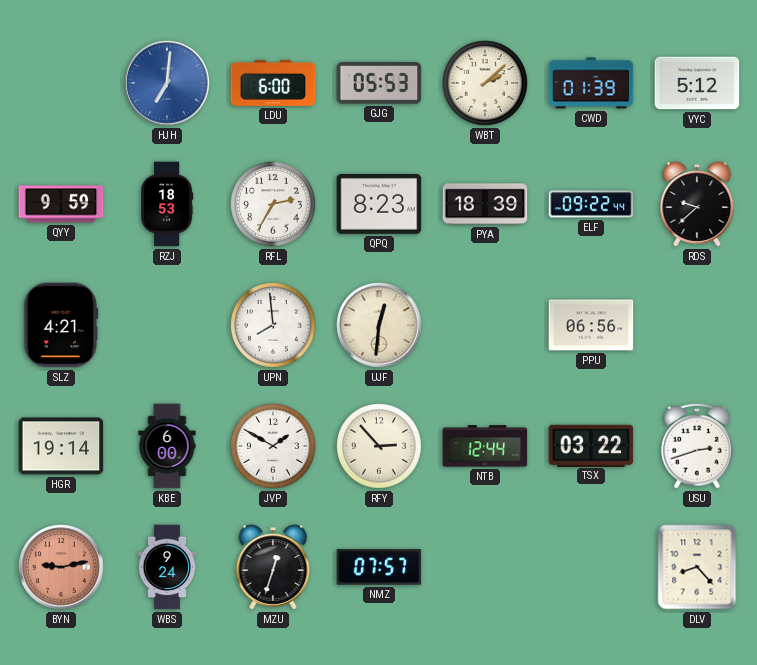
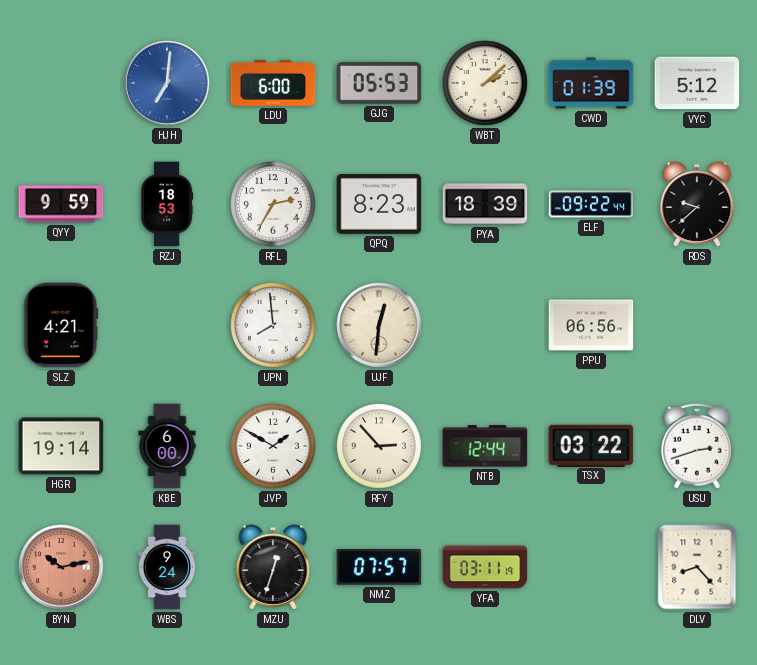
BYN: 9:13 -> 10:13
YFA: none -> 03:11
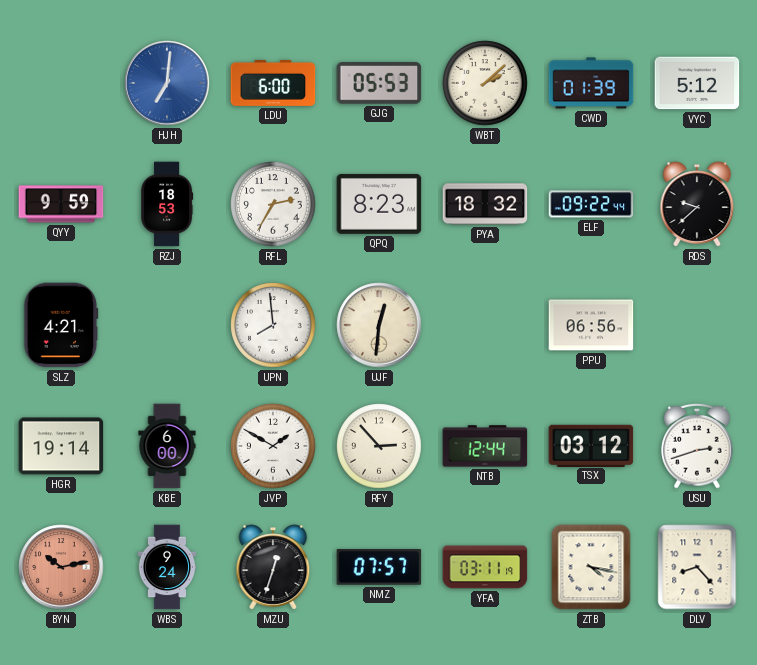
PYA: 18:39 -> 18:32
TSX: 03:22 -> 03:12
ZTB: none -> 4:17
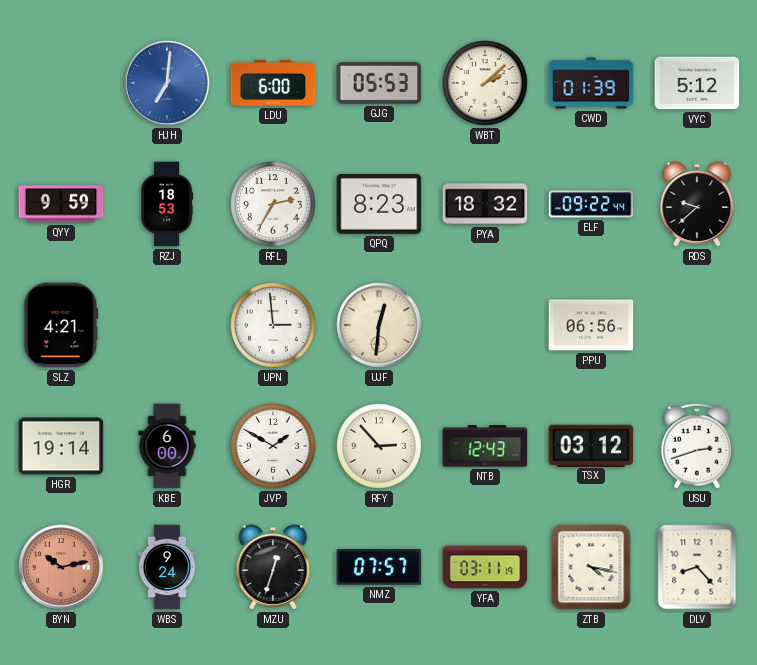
UPN: 7:59 -> 2:59
NTB: 12:44 -> 12:43
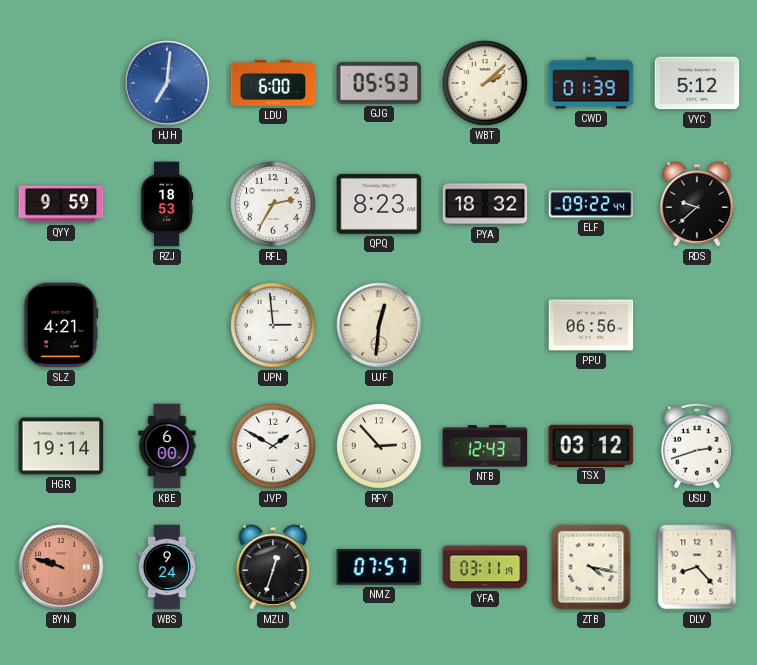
BYN: 10:13 -> 9:48
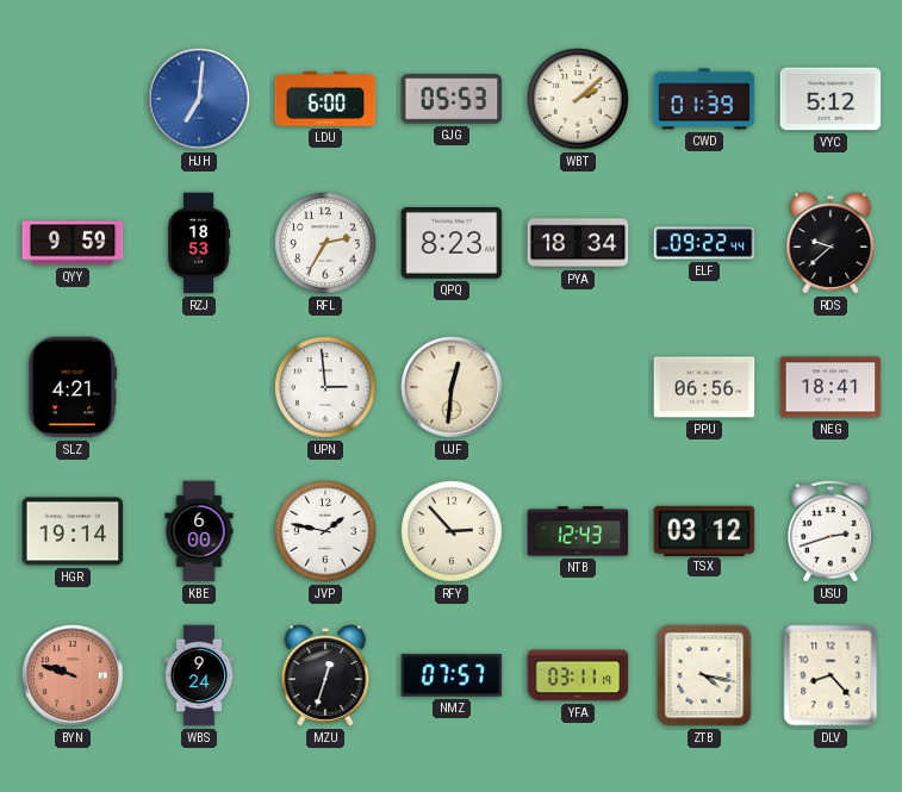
PYA: 18:32 -> 18:34
NEG: none -> 18:41
JVP: 1:50 -> 1:47
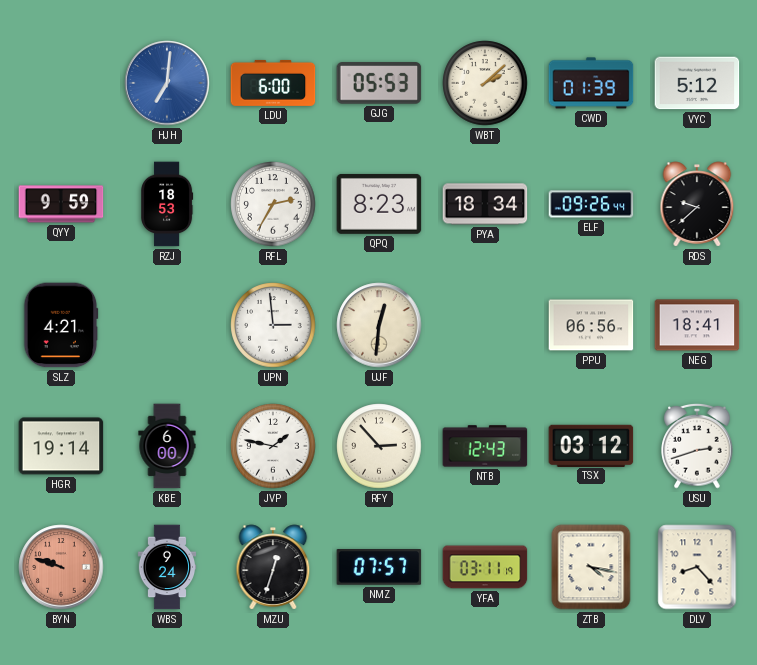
ELF: 09:22 -> 09:26
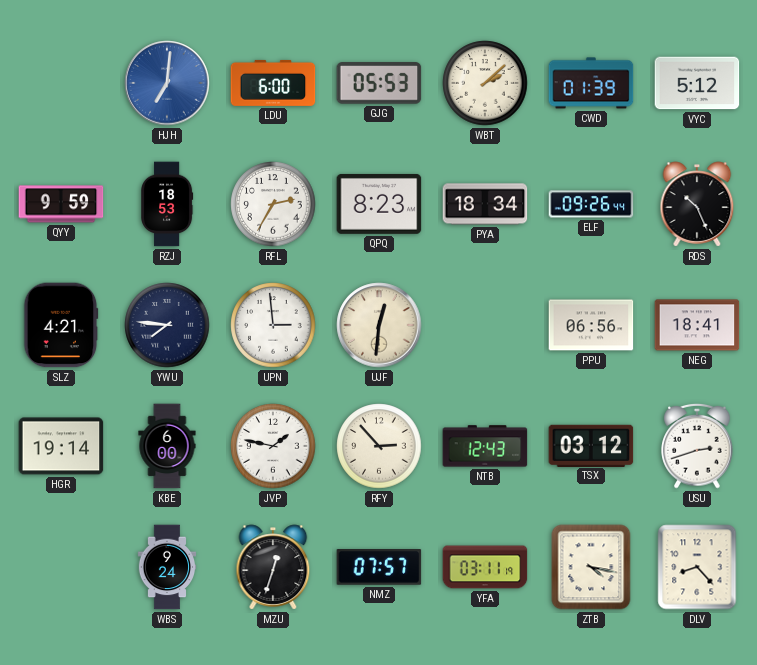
RDS: 9:38 -> 10:26
YWU: none -> 7:46
BYN: 9:48 -> none
